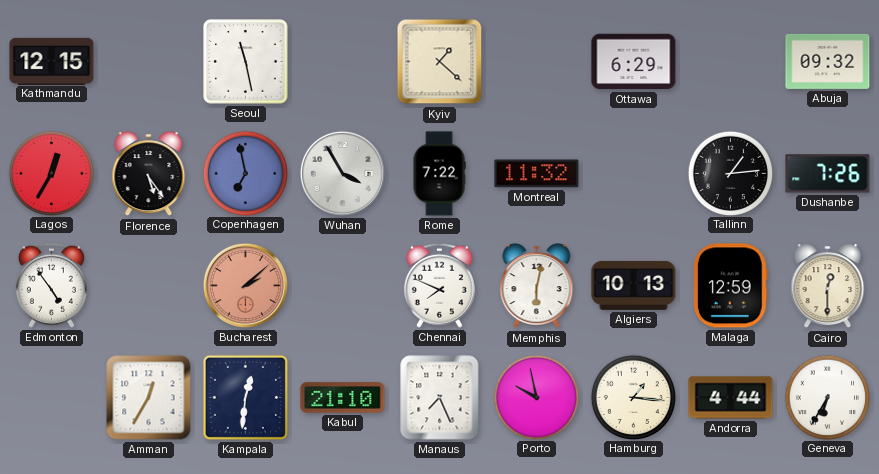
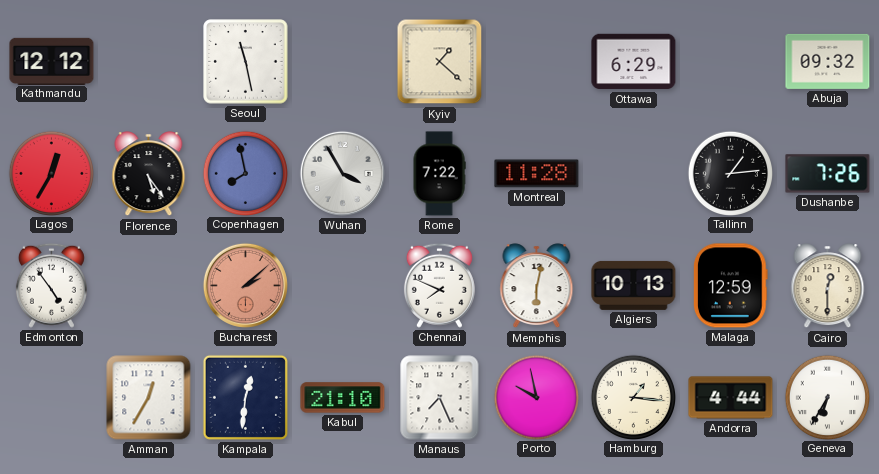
Kathmandu: 12:15 -> 12:12
Copenhagen: 6:58 -> 7:58
Montreal: 11:32 -> 11:28
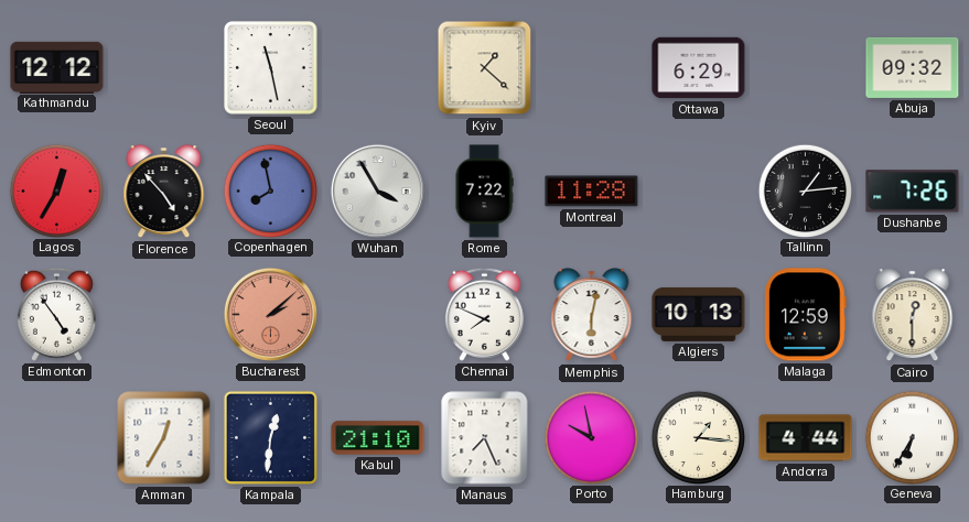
Florence: 5:24 -> 4:53
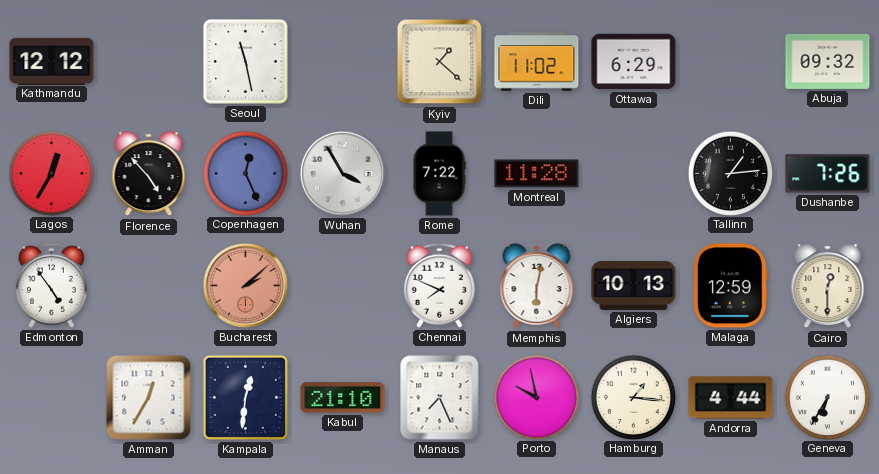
Dili: none -> 11:02
Copenhagen: 7:58 -> 12:26
